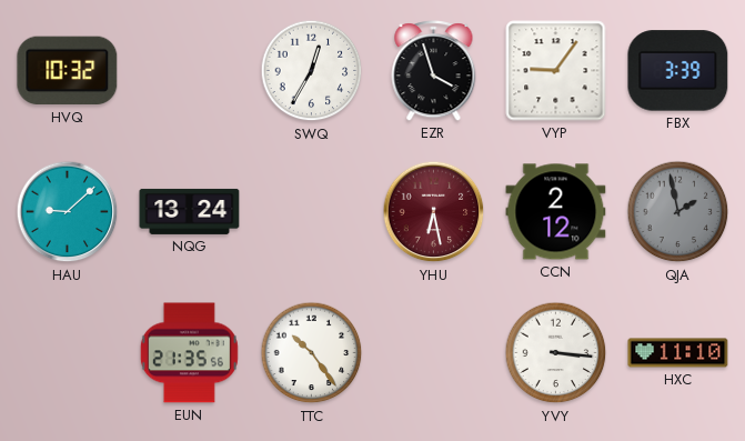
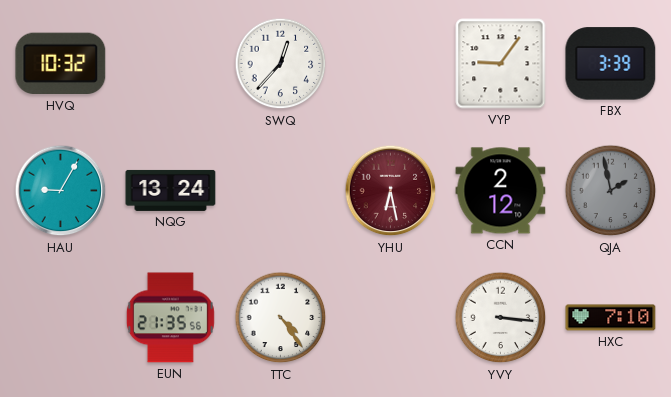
SWQ: 12:35 -> 12:37
EZR: 3:57 -> none
HAU: 9:08 -> 9:05
TTC: 10:24 -> 4:24
HXC: 11:10 -> 7:10
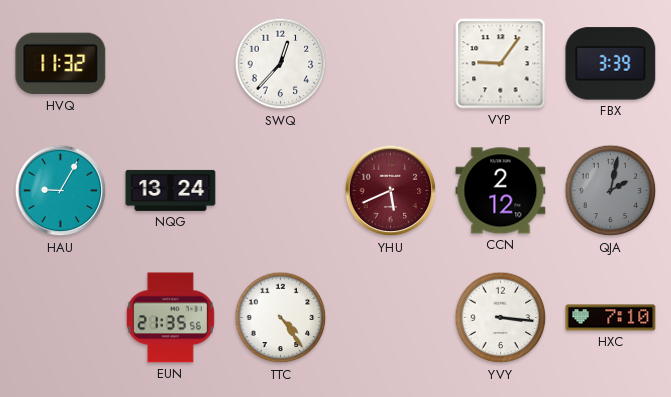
HVQ: 10:32 -> 11:32
YHU: 6:28 -> 5:41
QJA: 1:58 -> 2:02
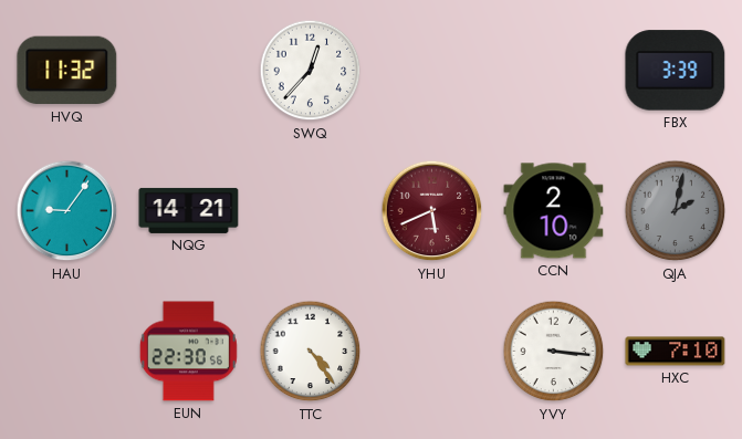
VYP: 9:06 -> none
HAU: 9:05 -> 9:06
NQG: 13:24 -> 14:21
CCN: 2:12 -> 2:10
EUN: 21:35 -> 22:30
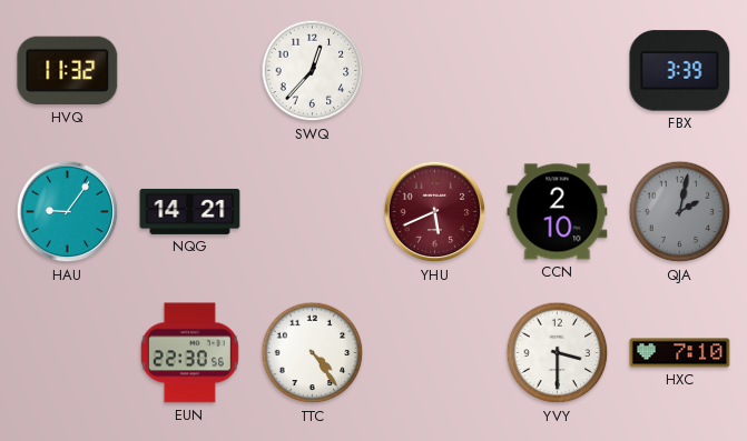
YVY: 3:16 -> 3:30
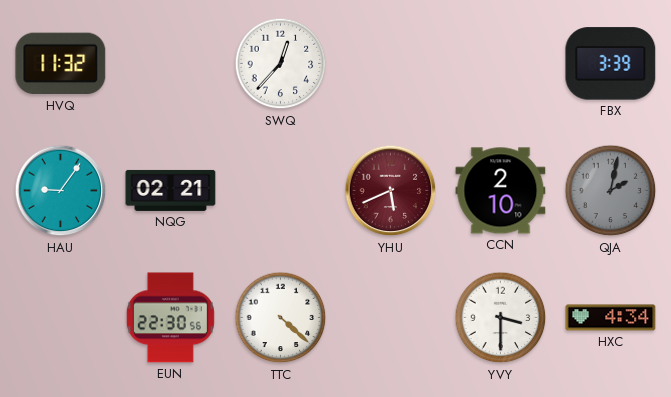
NQG: 14:21 -> 02:21
TTC: 4:24 -> 4:22
HXC: 7:10 -> 4:34
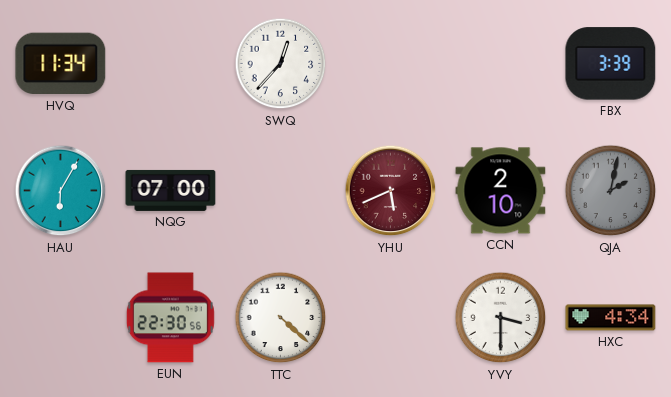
HVQ: 11:32 -> 11:34
HAU: 9:06 -> 6:05
NQG: 02:21 -> 07:00
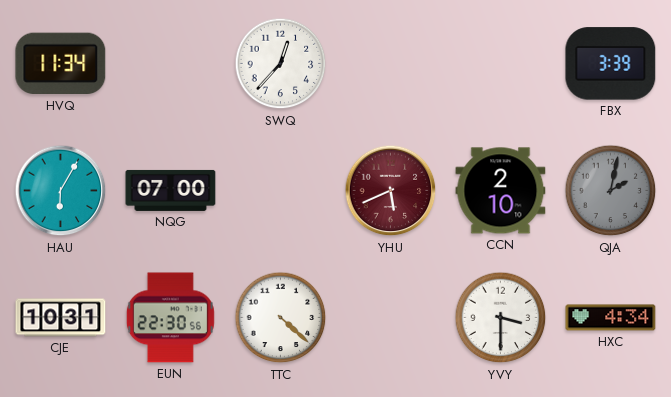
CJE: none -> 10:31
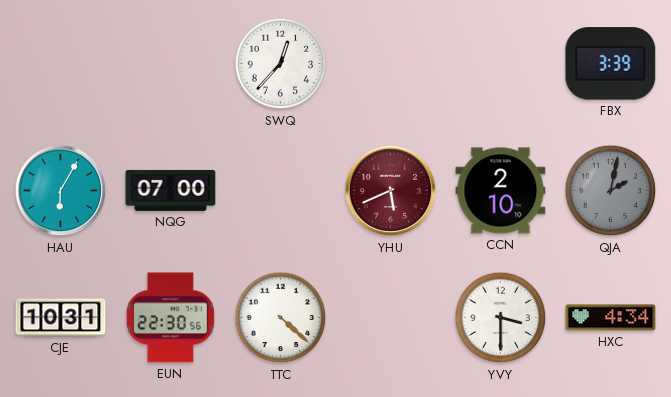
HVQ: 11:34 -> none
